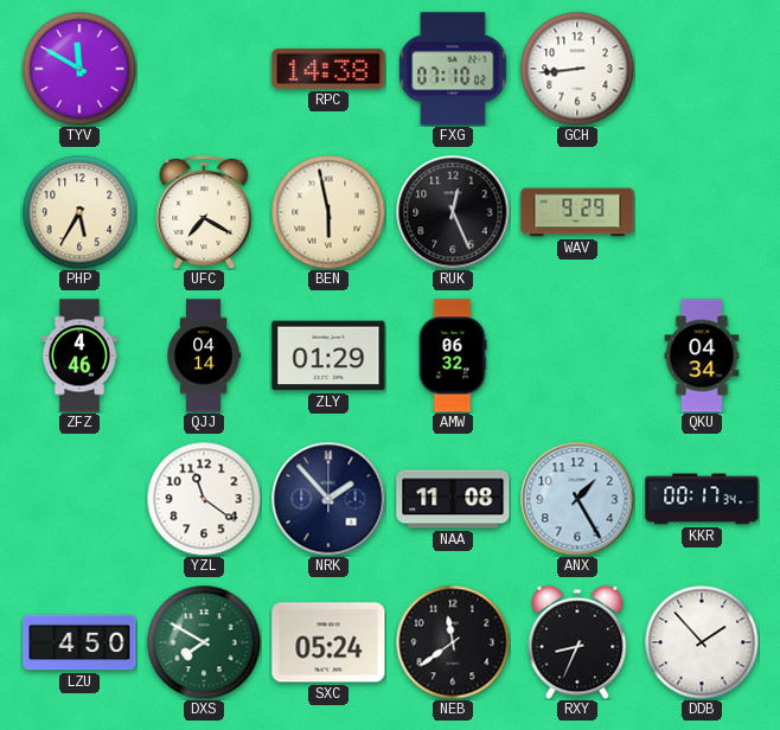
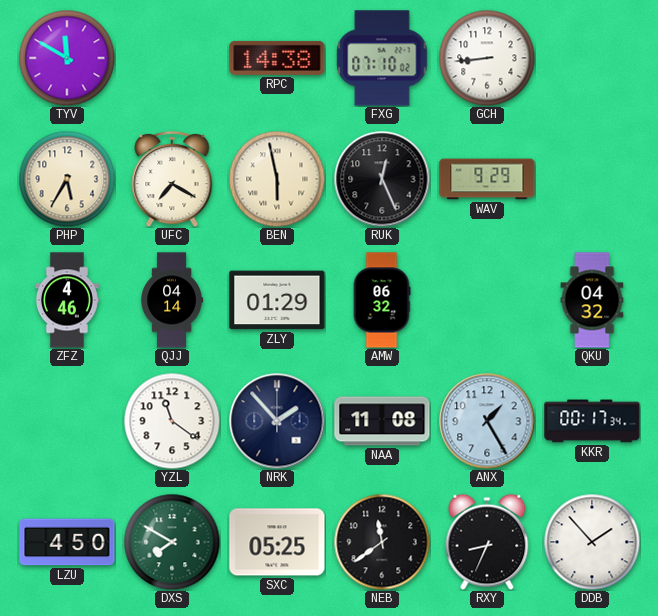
QKU: 04:34 -> 04:32
SXC: 05:24 -> 05:25
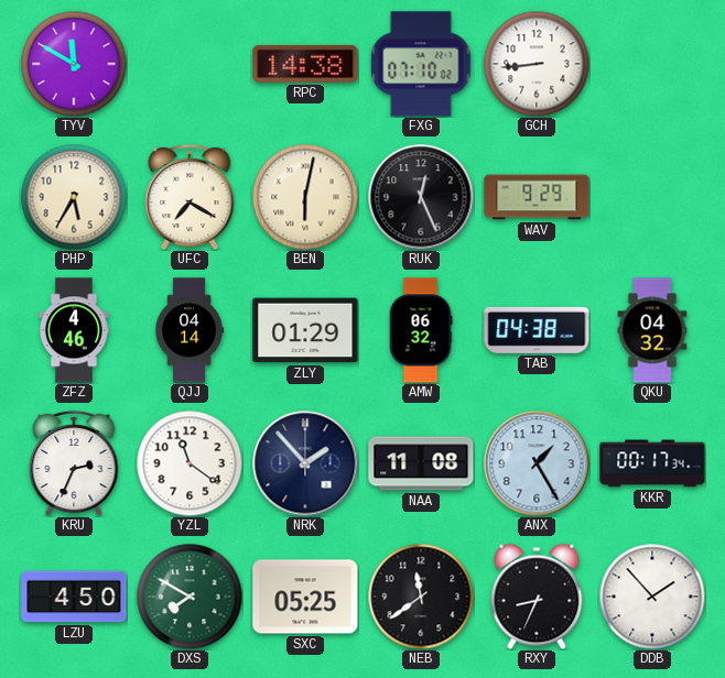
BEN: 5:58 -> 6:02
TAB: none -> 04:38
KRU: none -> 2:34
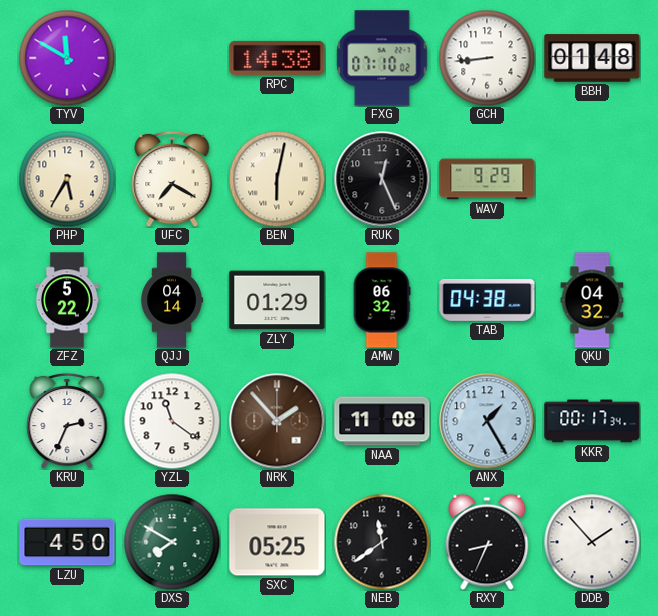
BBH: none -> 01:48
ZFZ: 4:46 -> 5:22
NRK dial: navy -> brown
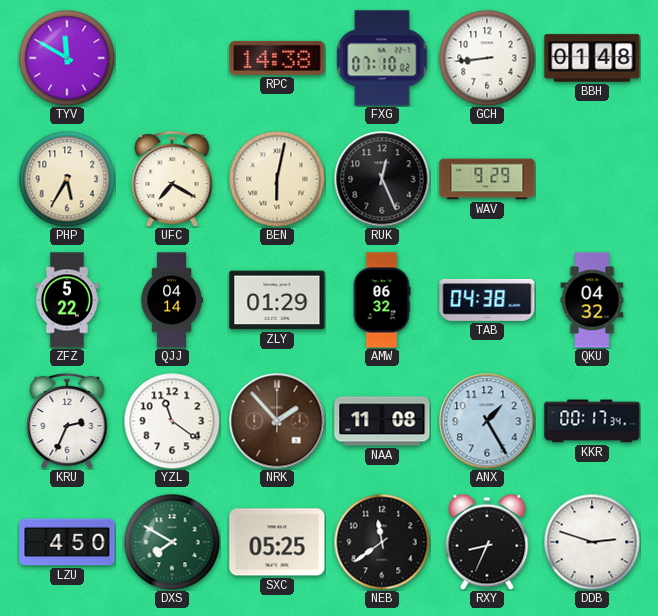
DDB: 1:53 -> 2:48
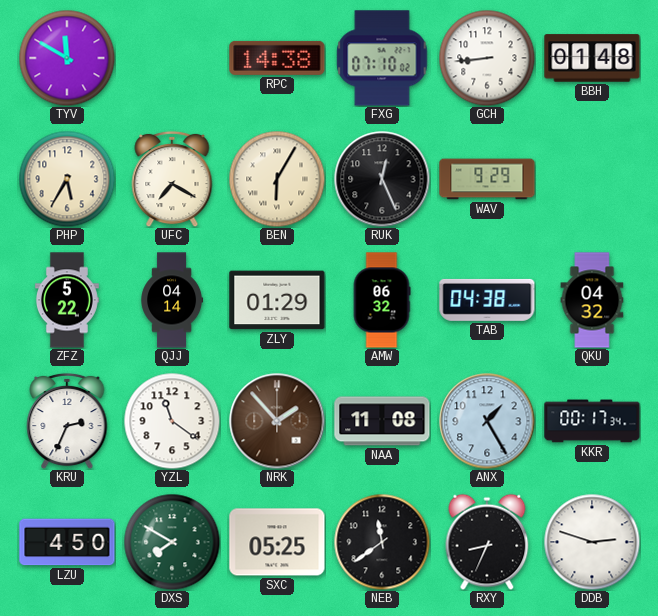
BEN: 6:02 -> 6:05
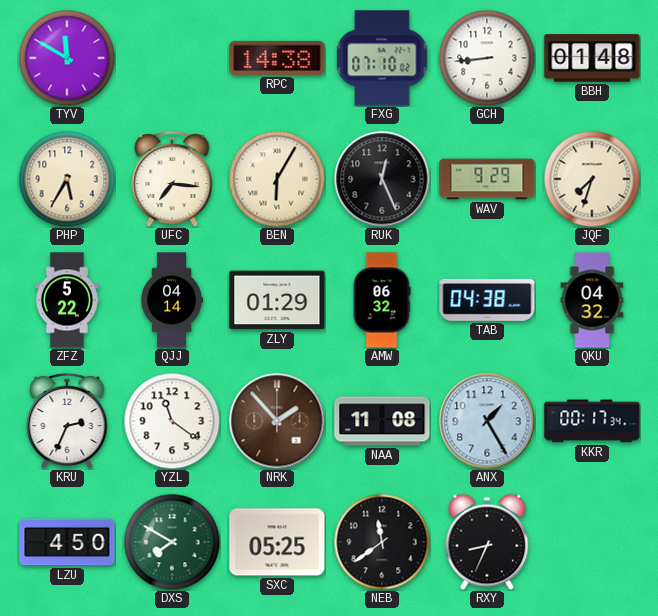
UFC: 7:20 -> 7:16
JQF: none -> 7:33
DDB: 2:48 -> none
